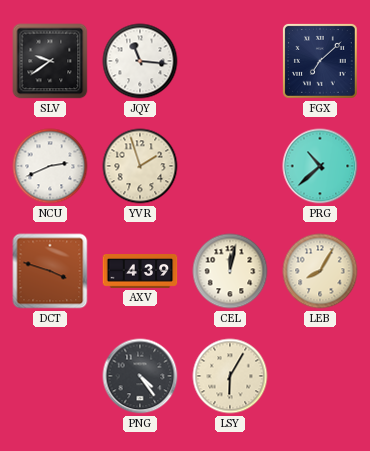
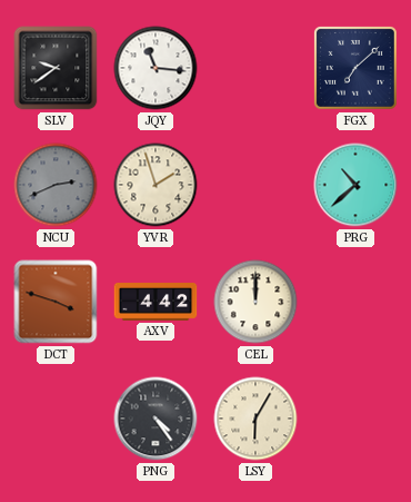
NCU dial: white -> grey
AXV: 4:39 -> 4:42
CEL: 12:02 -> 12:00
LEB: 8:05 -> none
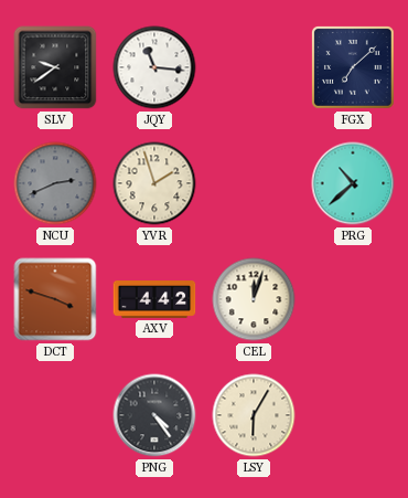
CEL: 12:00 -> 12:03
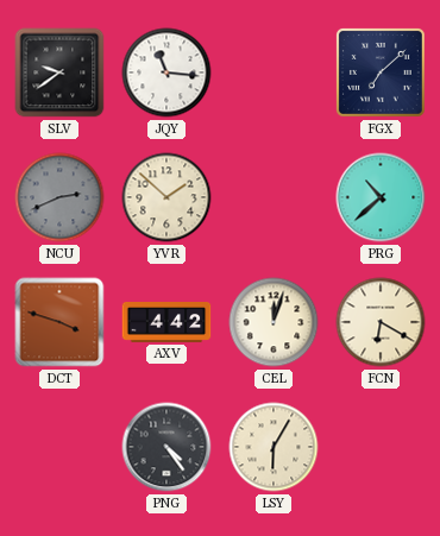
YVR: 1:57 -> 1:52
FCN: none -> 6:20
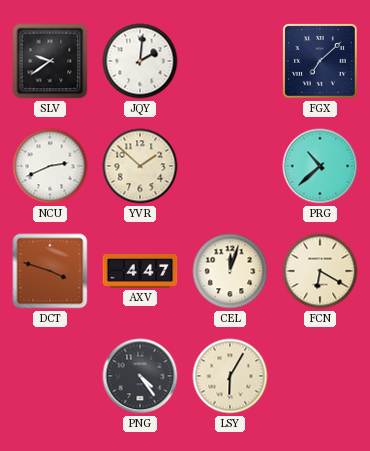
JQY: 11:16 -> 2:01
NCU dial: grey -> white
AXV: 4:42 -> 4:47
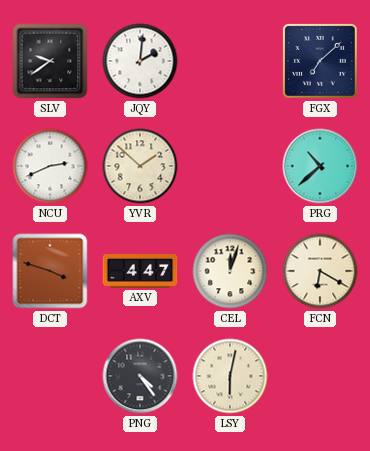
LSY: 6:05 -> 6:02
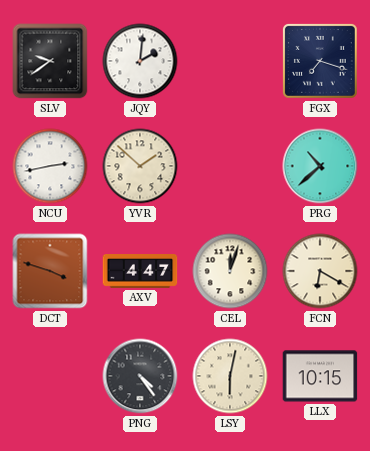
FGX: 7:08 -> 7:18
NCU: 2:41 -> 2:43
LLX: none -> 10:15
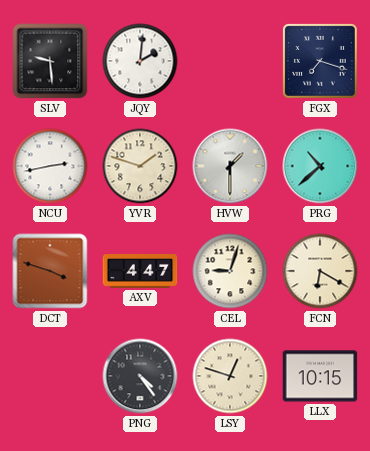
SLV: 9:39 -> 9:29
YVR: 1:52 -> 1:48
HVW: none -> 1:30
CEL: 12:03 -> 9:03
LSY: 6:02 -> 12:48
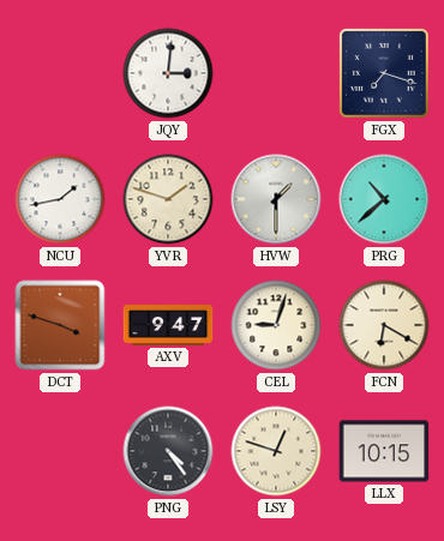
SLV: 9:29 -> none
JQY: 2:01 -> 3:01
NCU: 2:43 -> 1:43
AXV: 4:47 -> 9:47
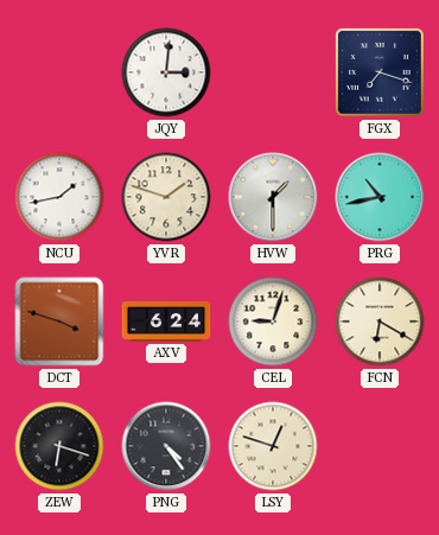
PRG: 10:38 -> 10:43
AXV: 9:47 -> 6:24
ZEW: none -> 6:18
LLX: 10:15 -> none
